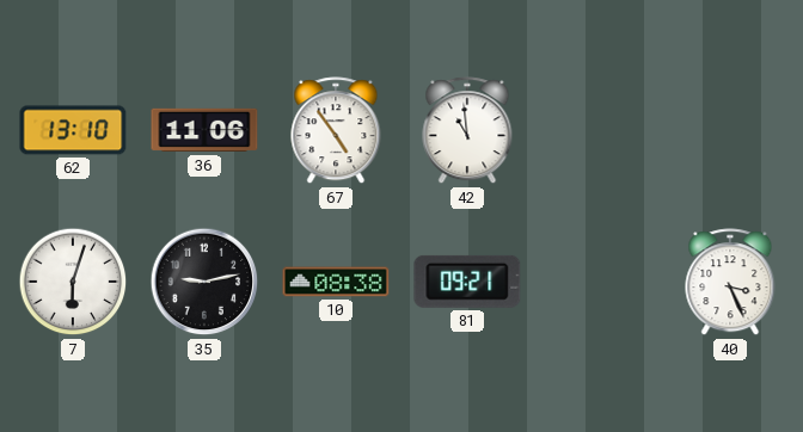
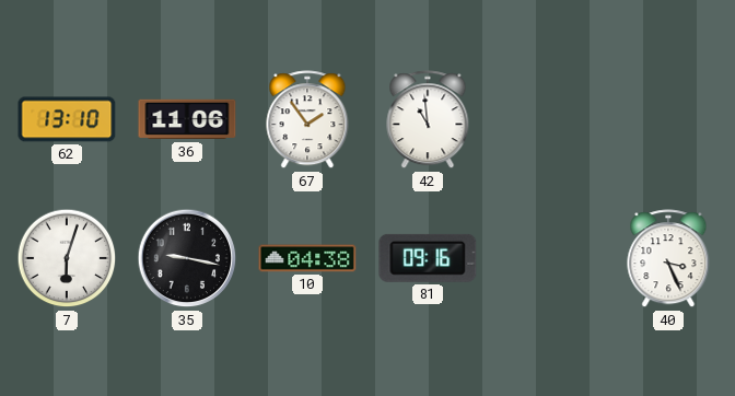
67: 4:54 -> 1:54
35: 9:13 -> 9:17
10: 08:38 -> 04:38
81: 09:21 -> 09:16
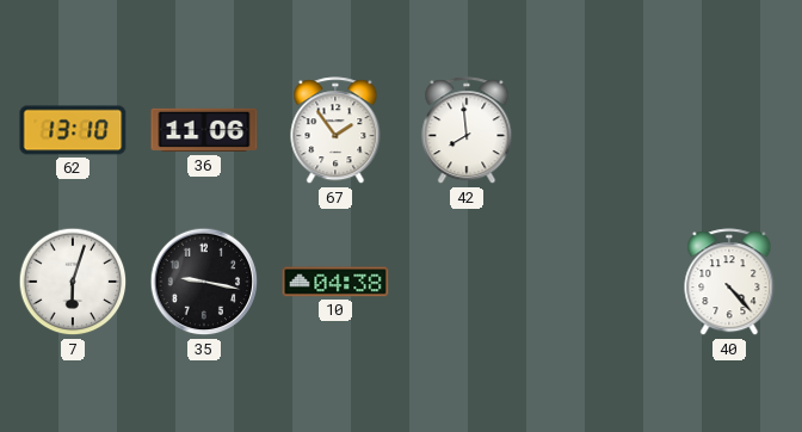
42: 10:59 -> 7:59
81: 09:16 -> none
40: 3:26 -> 4:23
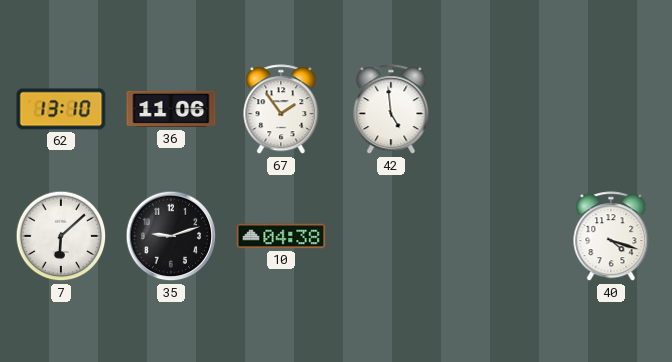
42: 7:59 -> 4:59
7: 6:03 -> 6:08
35: 9:17 -> 9:12
40: 4:23 -> 4:18
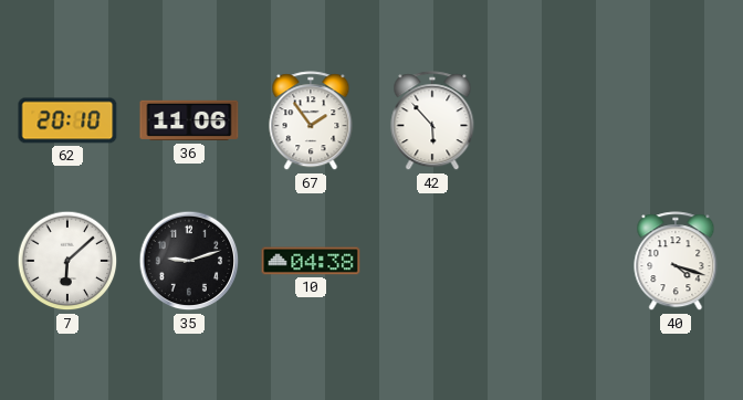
62: 13:10 -> 20:10
42: 4:59 -> 5:53
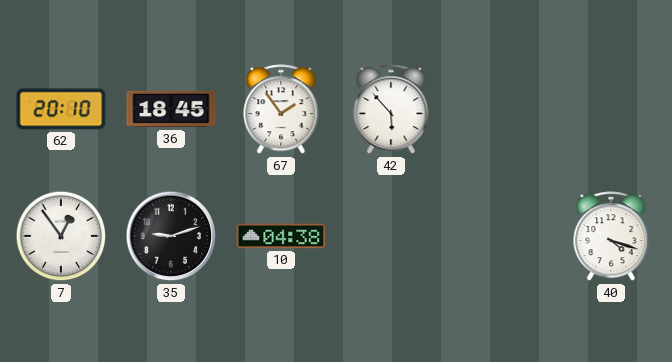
36: 11:06 -> 18:45
7: 6:08 -> 12:54
